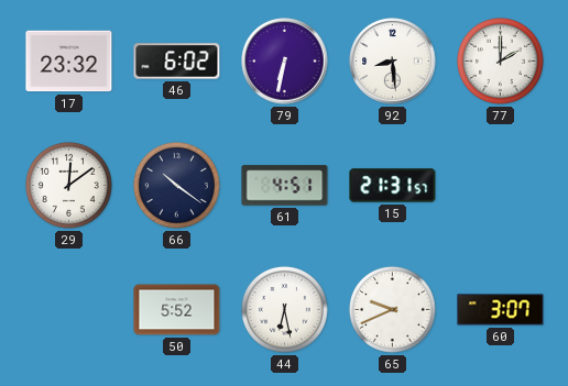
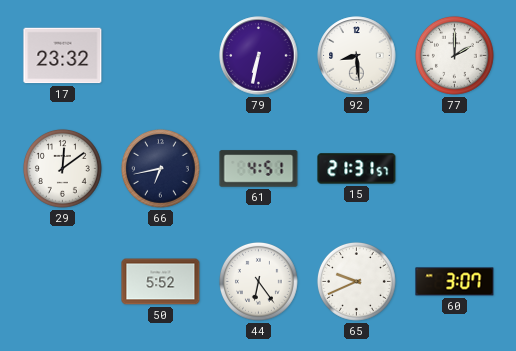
46: 6:02 -> none
66: 10:21 -> 6:43
44: 6:28 -> 6:24
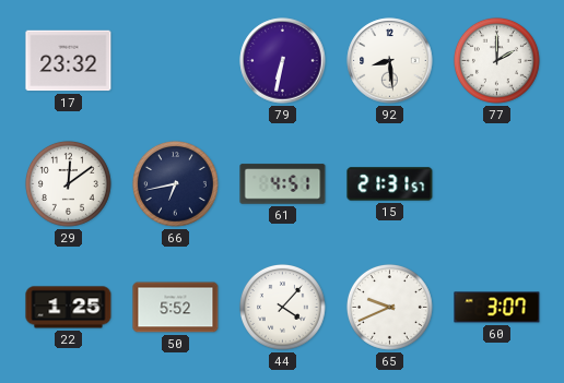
22: none -> 1:25
44: 6:24 -> 4:07
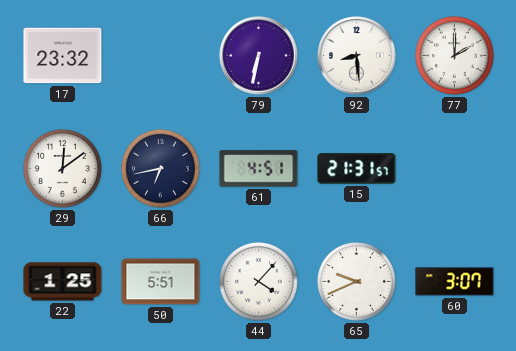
50: 5:52 -> 5:51
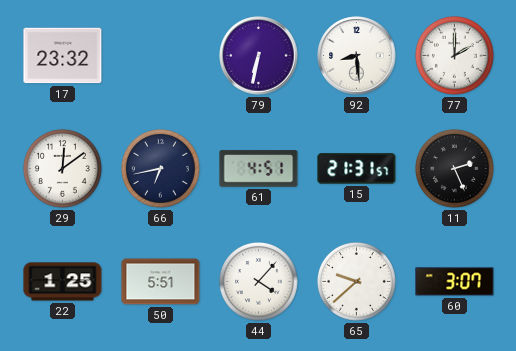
11: none -> 2:26
65: 9:41 -> 9:38
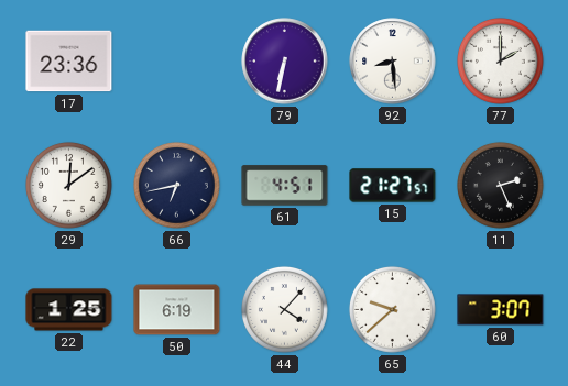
17: 23:32 -> 23:36
15: 21:31 -> 21:27
50: 5:51 -> 6:19
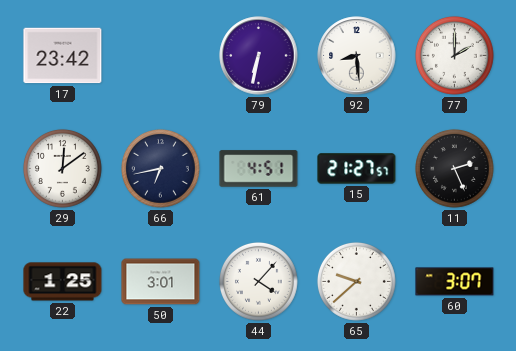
17: 23:36 -> 23:42
50: 6:19 -> 3:01
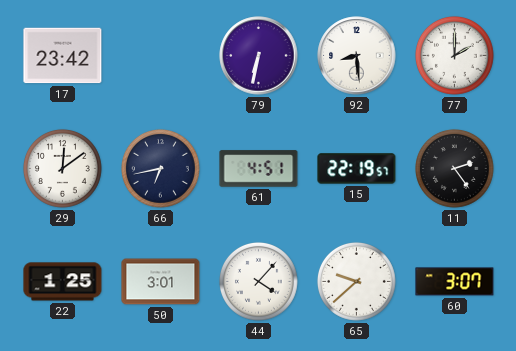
15: 21:27 -> 22:19
11: 2:26 -> 2:24
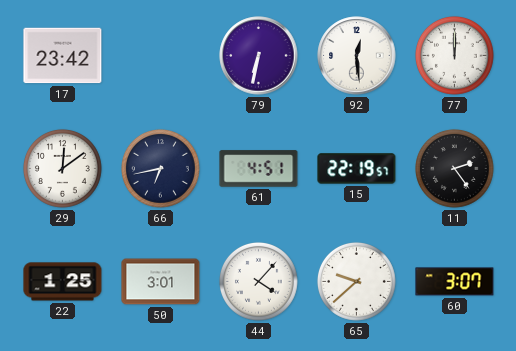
92: 8:29 -> 12:29
77: 2:00 -> 12:00
